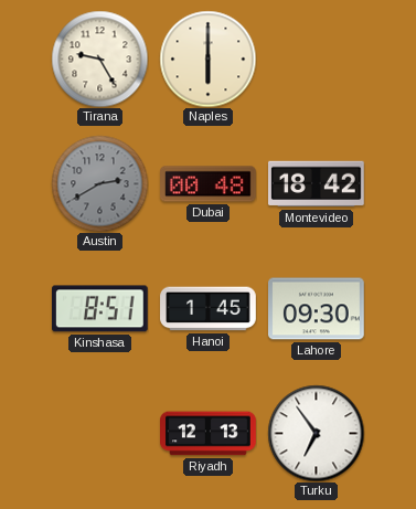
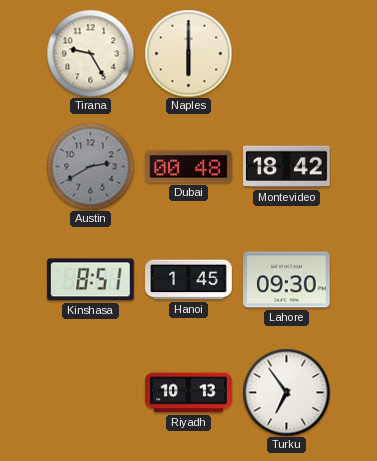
Riyadh: 12:13 -> 10:13
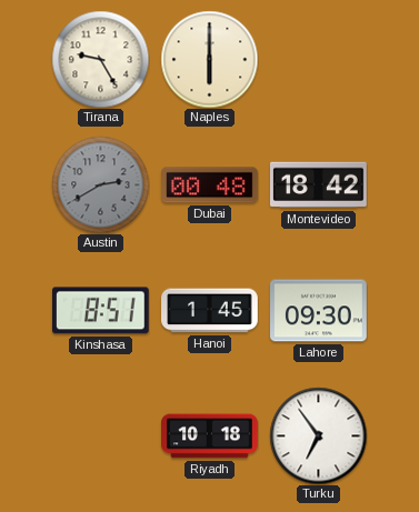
Riyadh: 10:13 -> 10:18
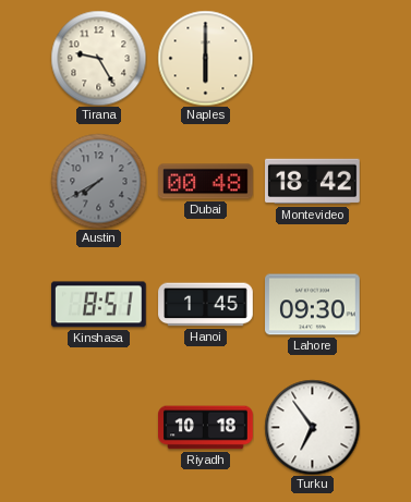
Austin: 2:40 -> 7:40
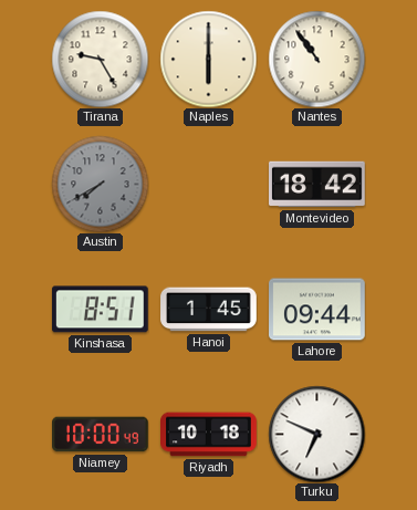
Nantes: none -> 10:54
Dubai: 00:48 -> none
Lahore: 09:30 -> 09:44
Niamey: none -> 10:00
Turku: 6:54 -> 6:49
